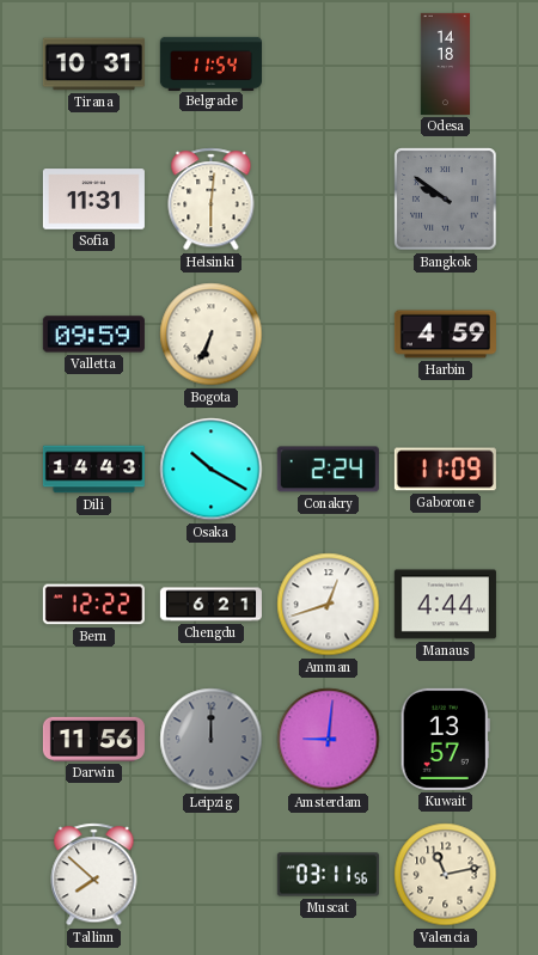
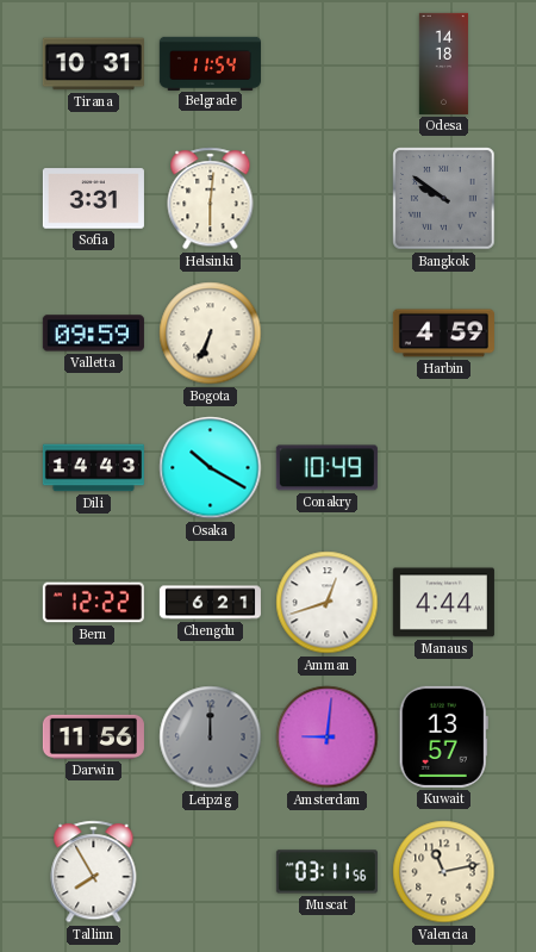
Sofia: 11:31 -> 3:31
Conakry: 2:24 -> 10:49
Gaborone: 11:09 -> none
Tallinn: 7:52 -> 7:55
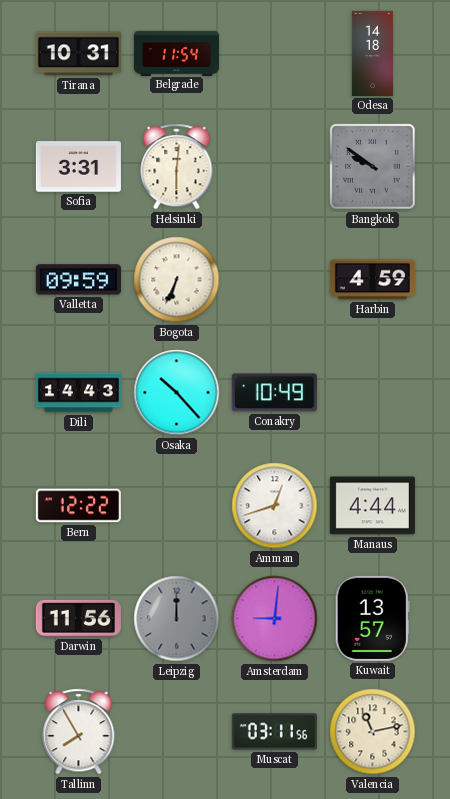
Osaka: 10:20 -> 10:23
Chengdu: 6:21 -> none
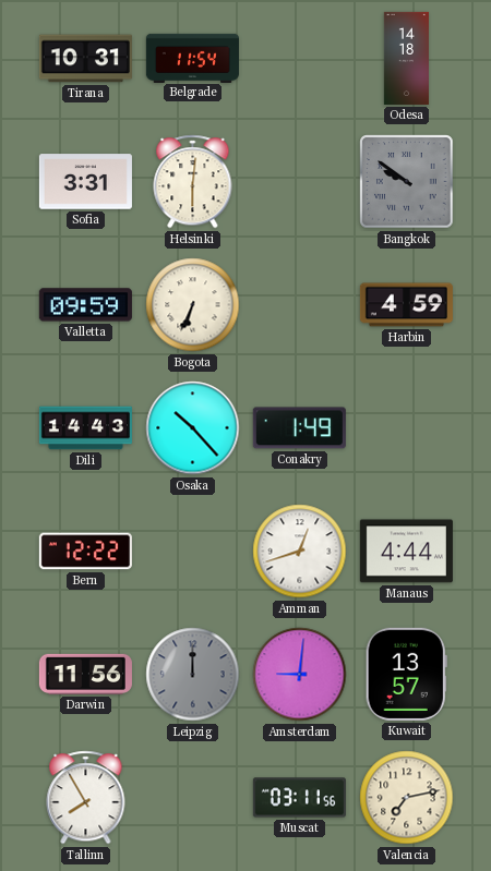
Conakry: 10:49 -> 1:49
Valencia: 11:13 -> 7:13
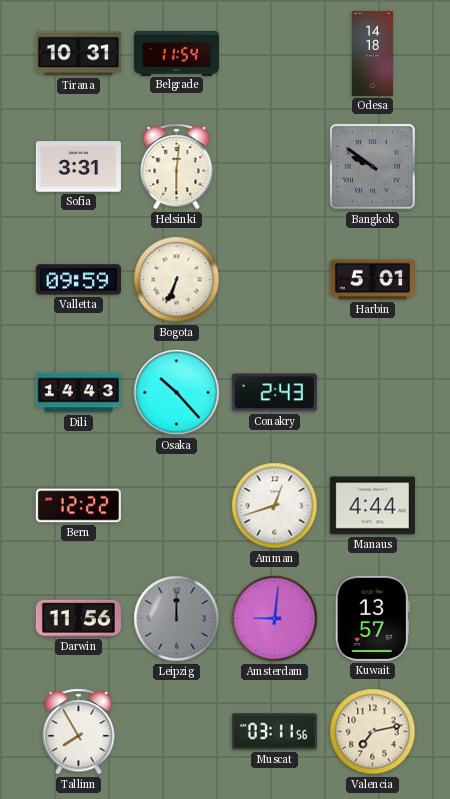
Harbin: 4:59 -> 5:01
Conakry: 1:49 -> 2:43
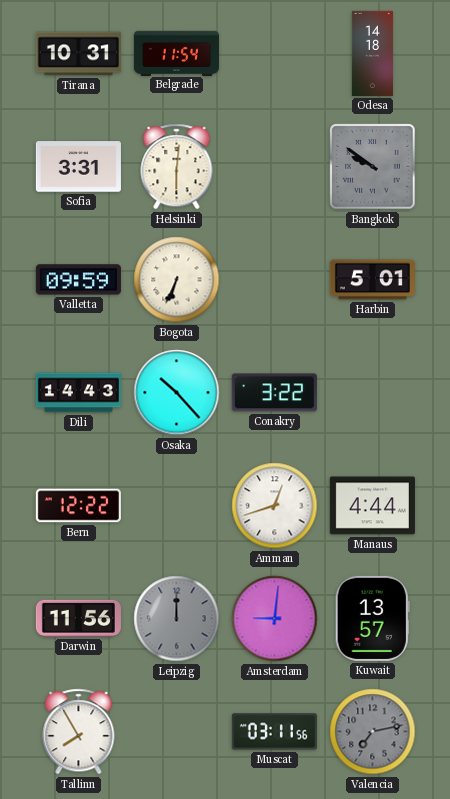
Conakry: 2:43 -> 3:22
Valencia dial: cream -> grey
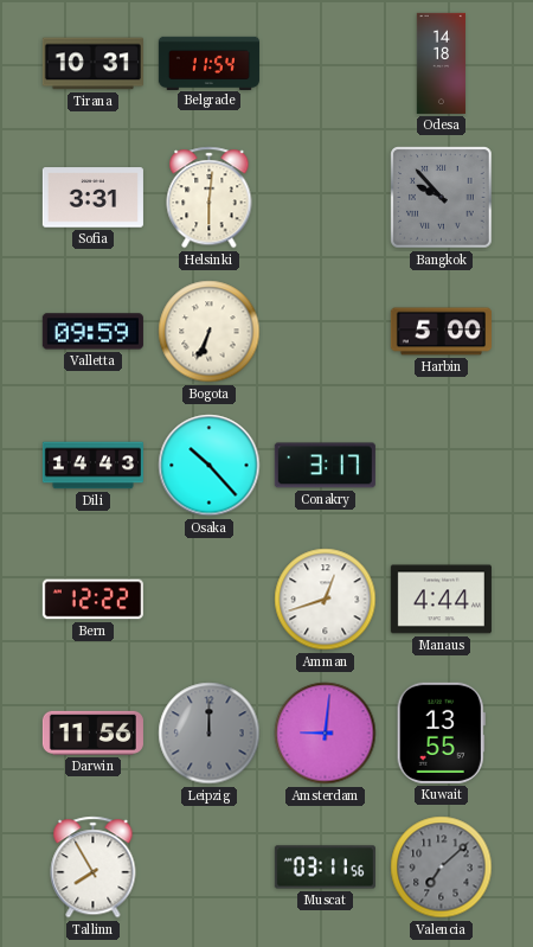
Bangkok: 9:51 -> 9:53
Harbin: 5:01 -> 5:00
Conakry: 3:22 -> 3:17
Kuwait: 13:57 -> 13:55
Valencia: 7:13 -> 7:08
